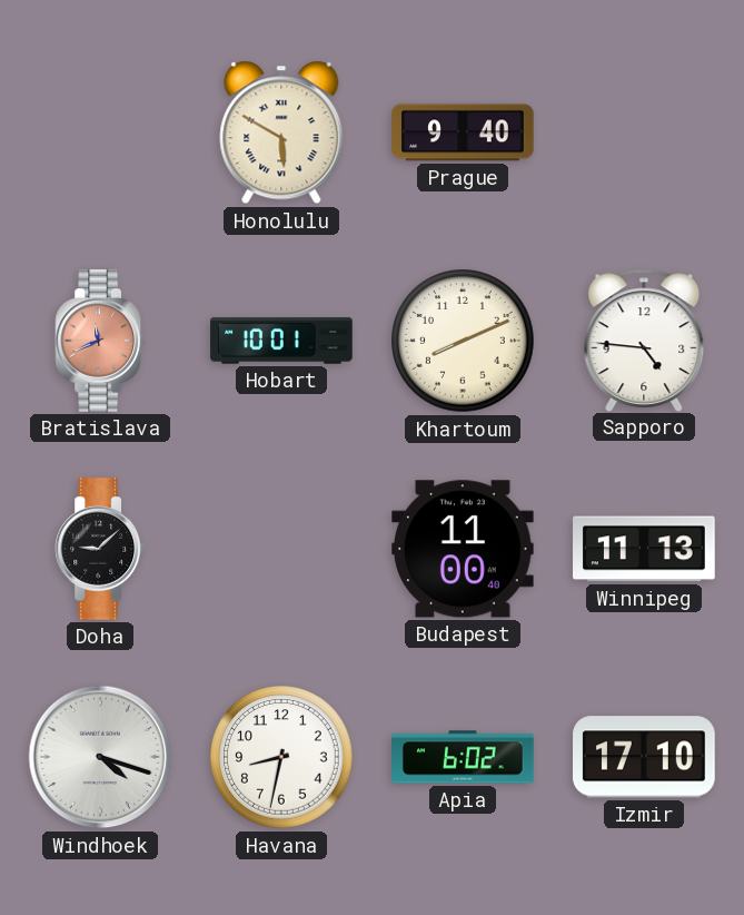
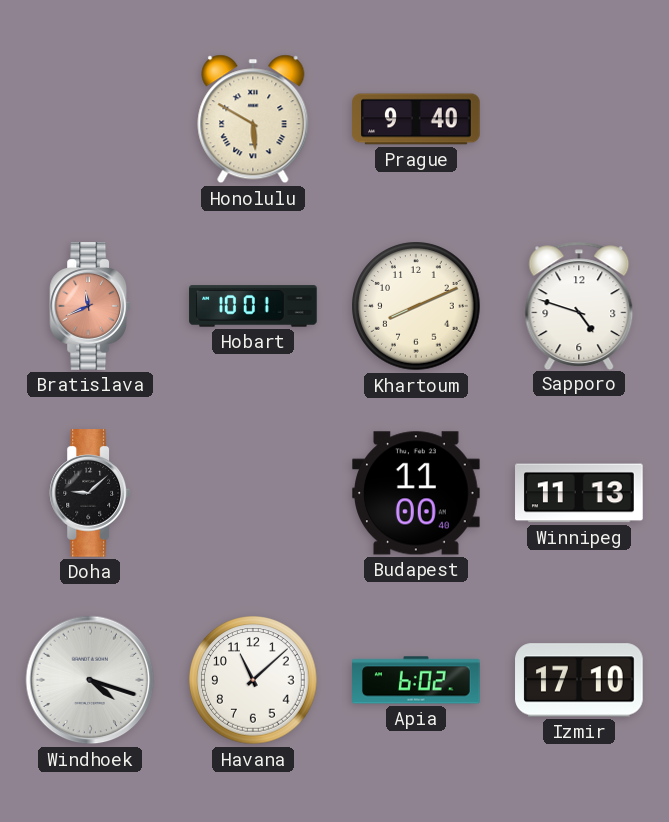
Sapporo: 4:46 -> 4:48
Havana: 8:32 -> 11:08
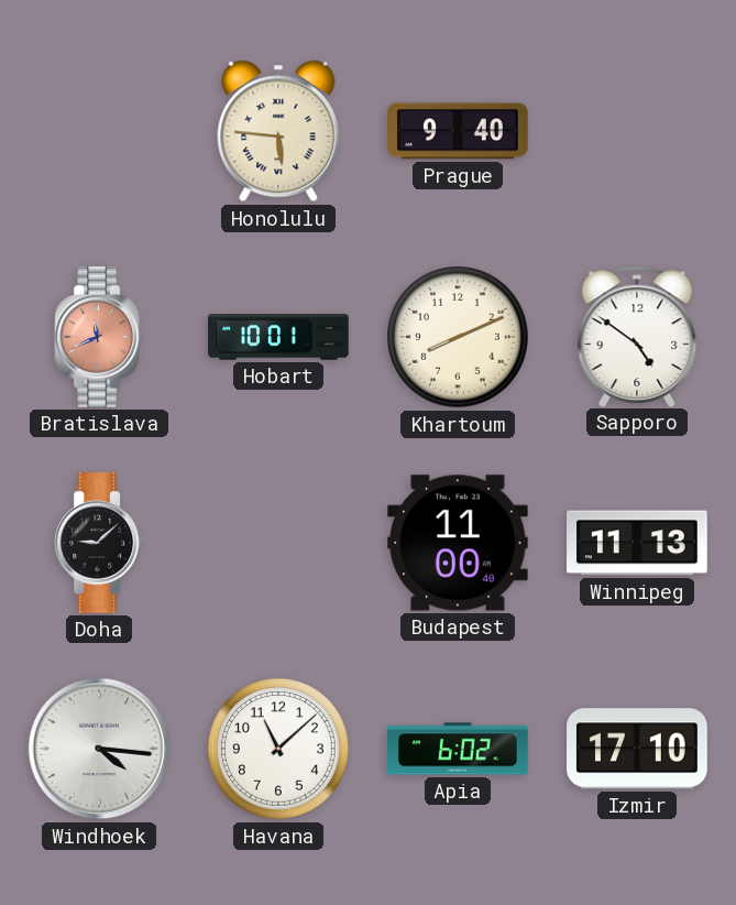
Honolulu: 5:50 -> 5:46
Sapporo: 4:48 -> 4:51
Windhoek: 4:18 -> 4:16
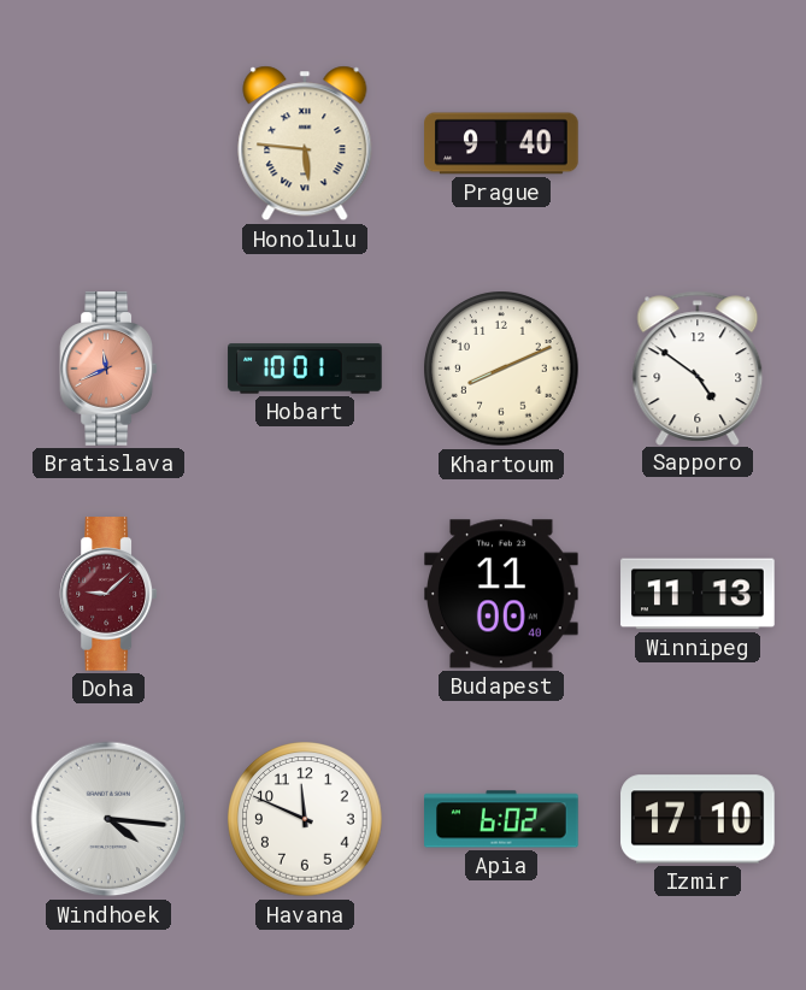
Doha dial: black -> burgundy
Havana: 11:08 -> 11:49
